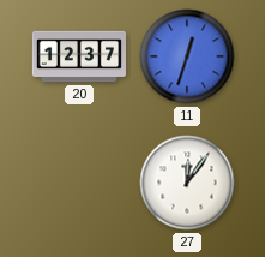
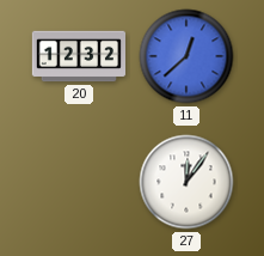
20: 12:37 -> 12:32
11: 12:33 -> 12:38
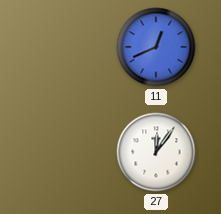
20: 12:32 -> none
11: 12:38 -> 12:41
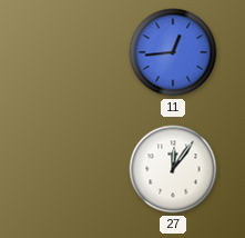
11: 12:41 -> 12:44
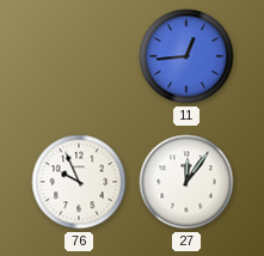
76: none -> 9:56
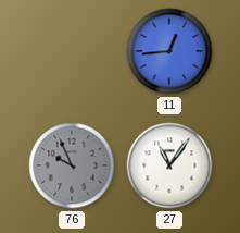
76 dial: white -> grey
27: 12:06 -> 11:06
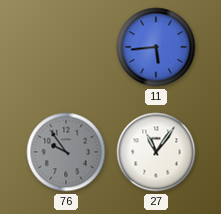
11: 12:44 -> 5:44
76: 9:56 -> 9:54
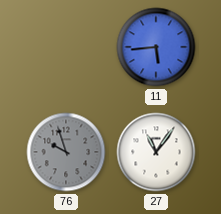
76: 9:54 -> 9:57
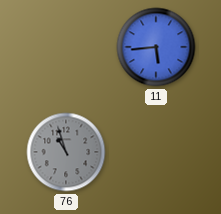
76: 9:57 -> 10:57
27: 11:06 -> none
